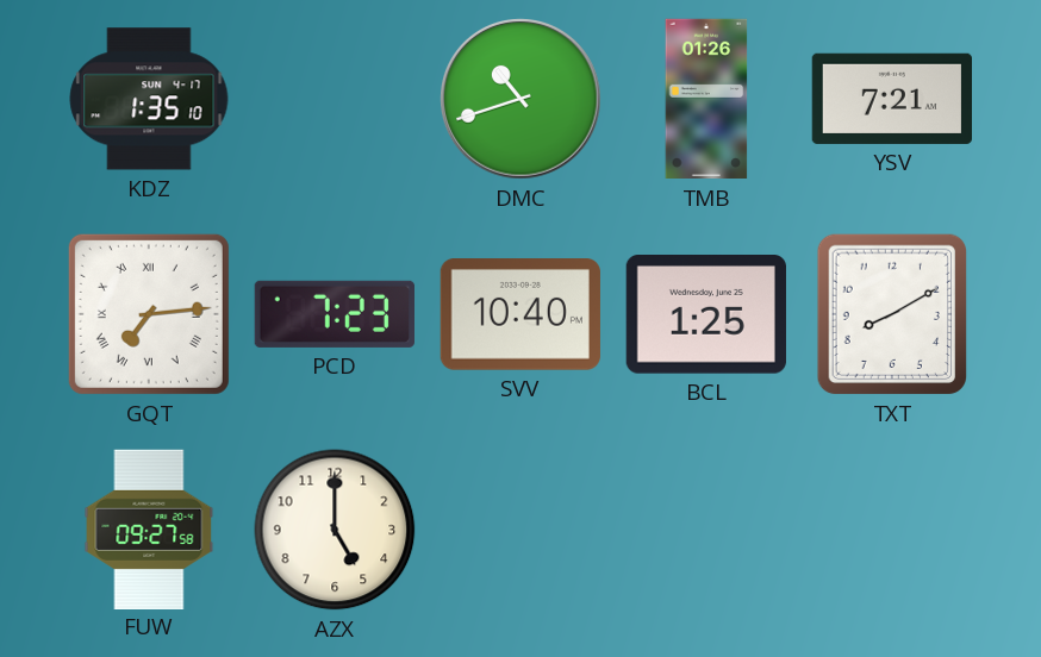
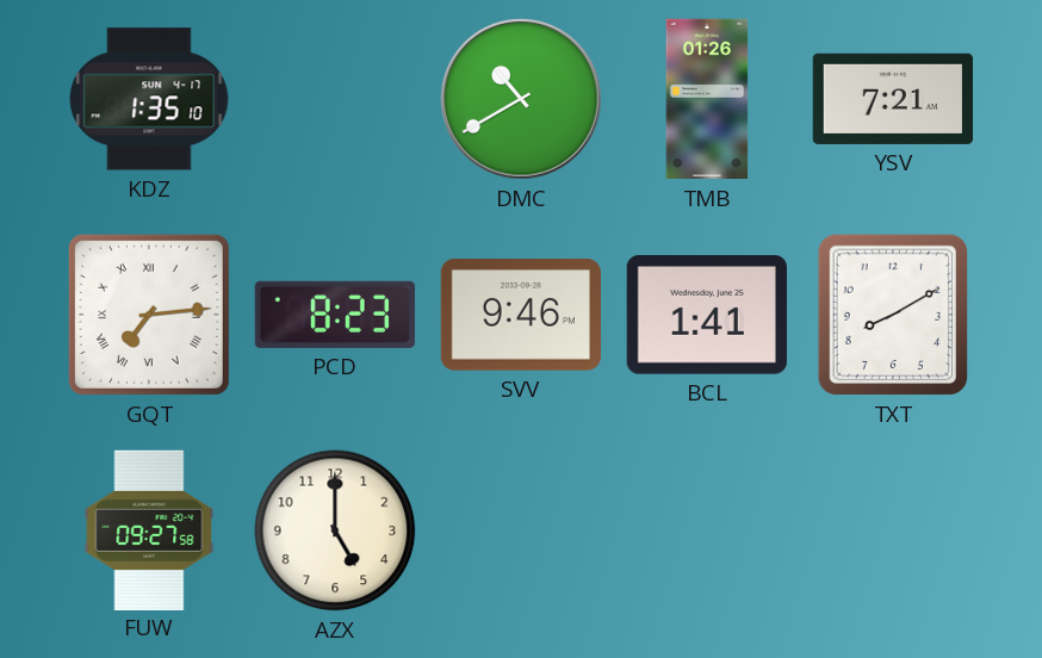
DMC: 10:42 -> 10:40
PCD: 7:23 -> 8:23
SVV: 10:40 -> 9:46
BCL: 1:25 -> 1:41
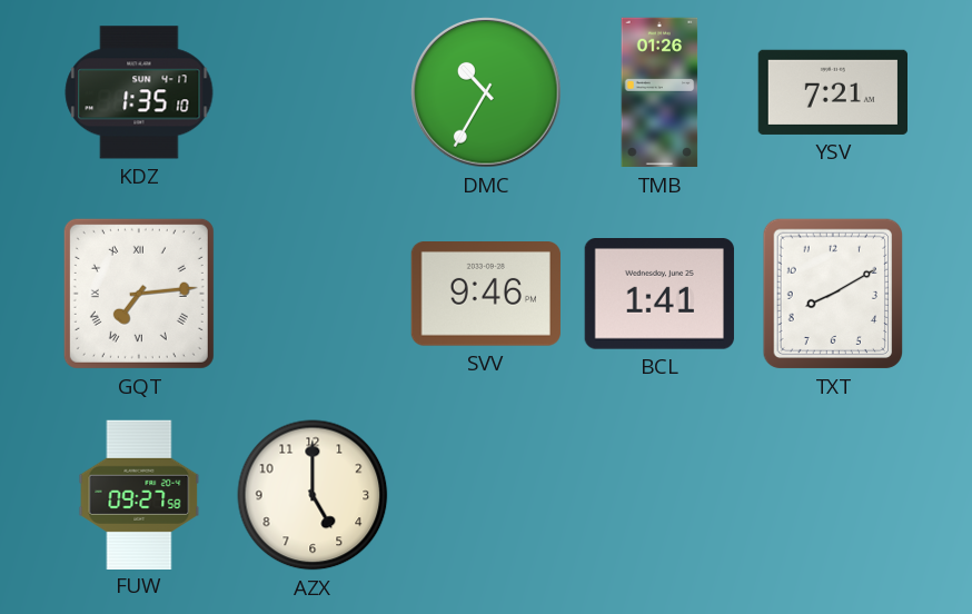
DMC: 10:40 -> 10:35
PCD: 8:23 -> none
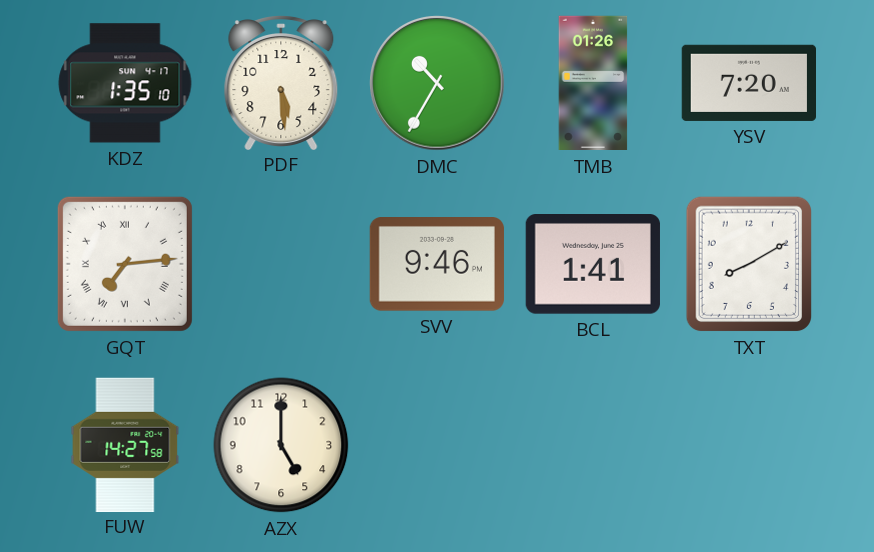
PDF: none -> 5:29
YSV: 7:21 -> 7:20
FUW: 09:27 -> 14:27
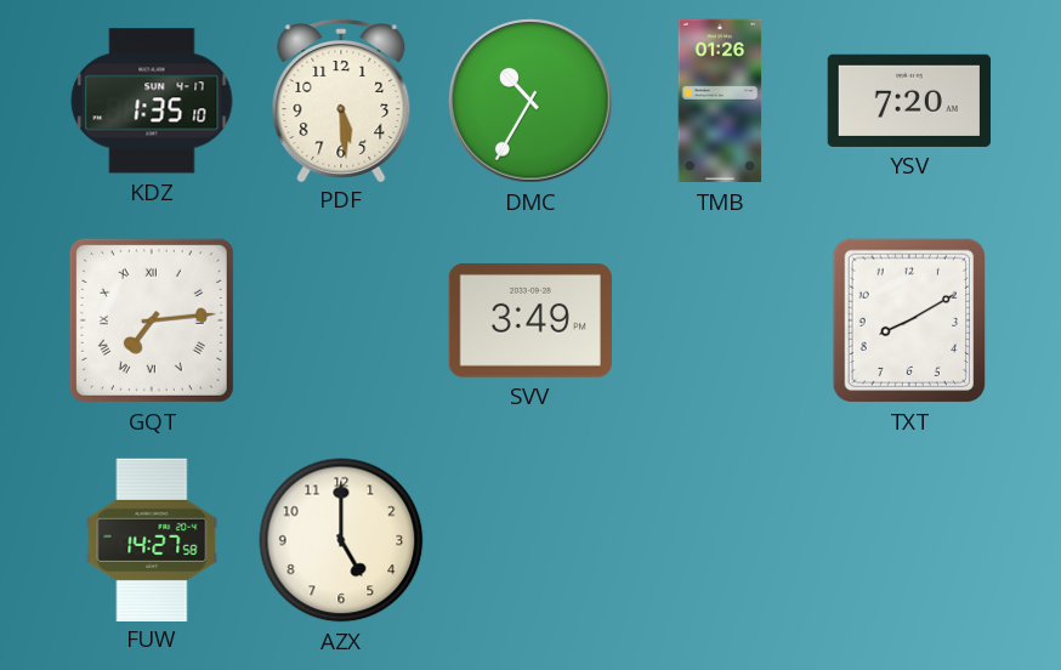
SVV: 9:46 -> 3:49
BCL: 1:41 -> none
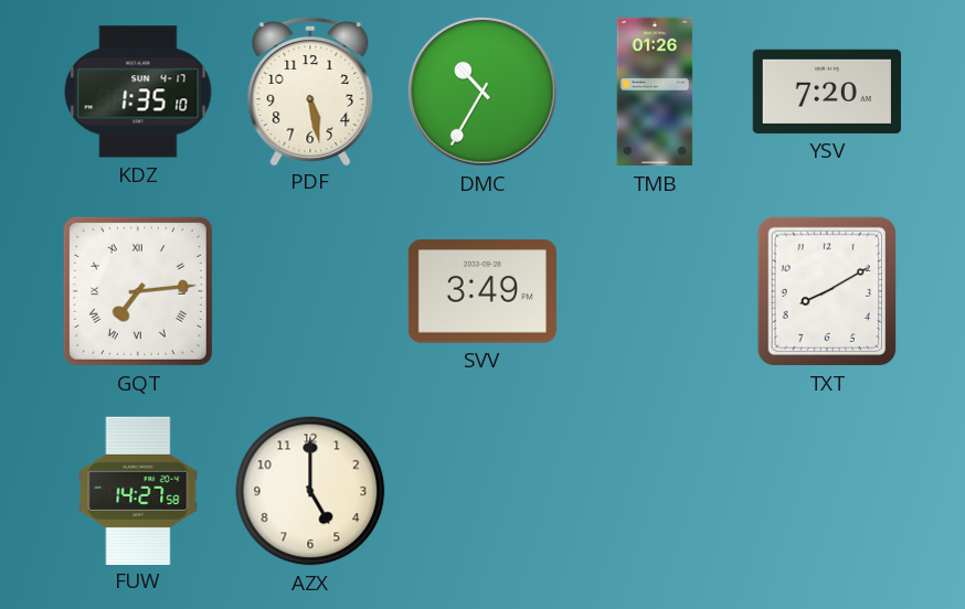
PDF: 5:29 -> 5:28
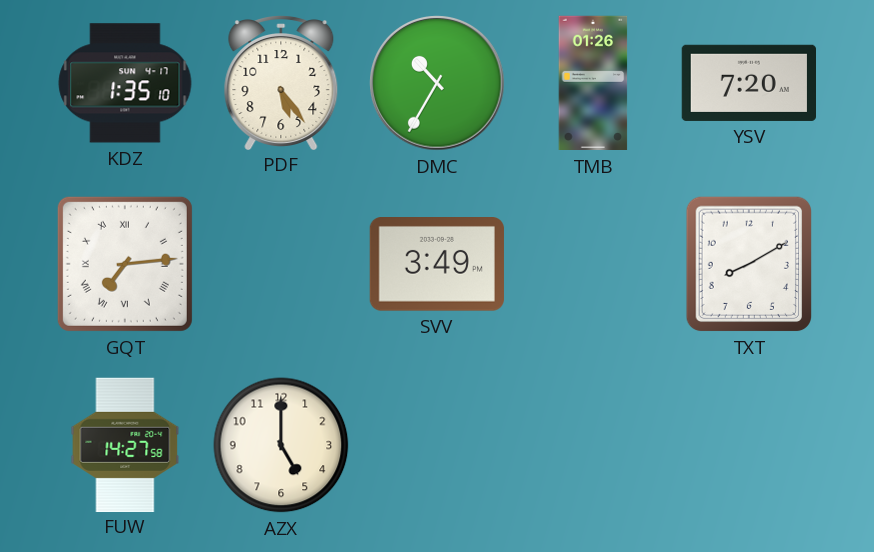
PDF: 5:28 -> 5:24
